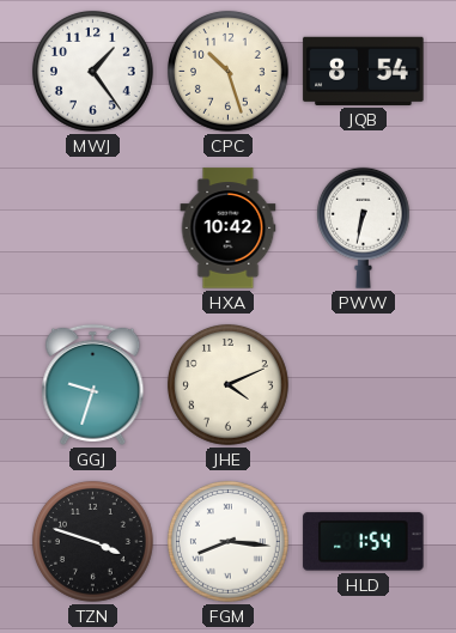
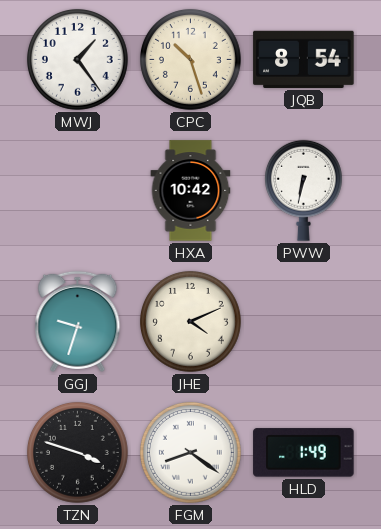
FGM: 8:16 -> 8:21
HLD: 1:54 -> 1:49
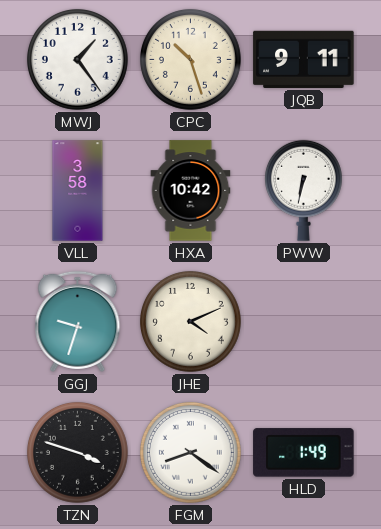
JQB: 8:54 -> 9:11
VLL: none -> 3:58
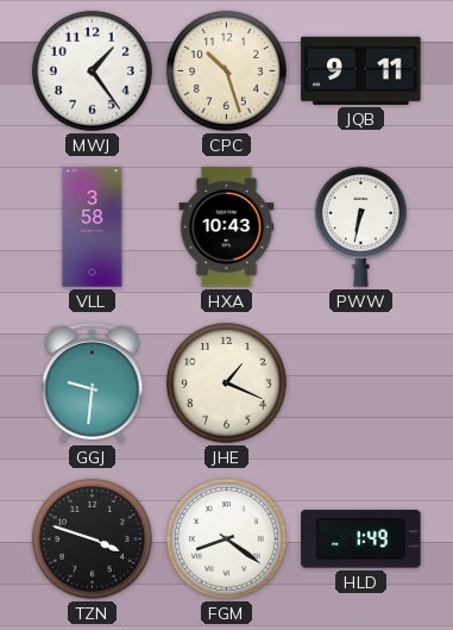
HXA: 10:42 -> 10:43
GGJ: 9:33 -> 9:31
JHE: 4:11 -> 1:19
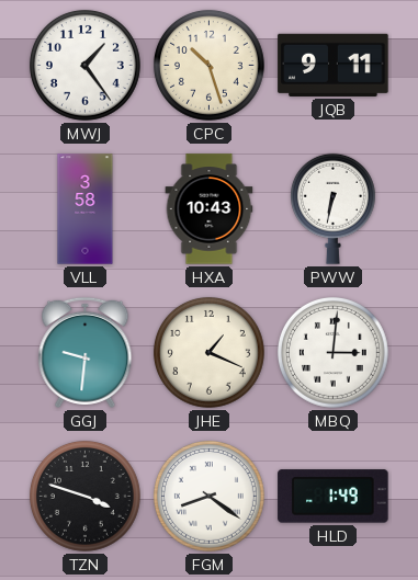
MBQ: none -> 3:01
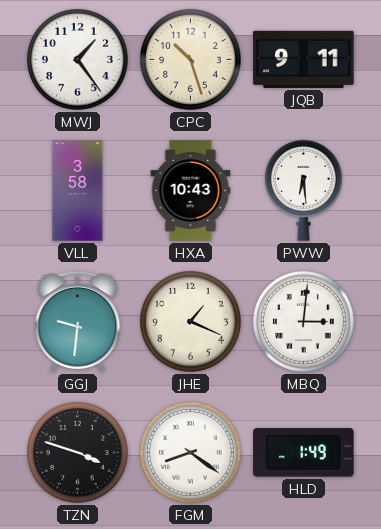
PWW: 6:32 -> 6:29
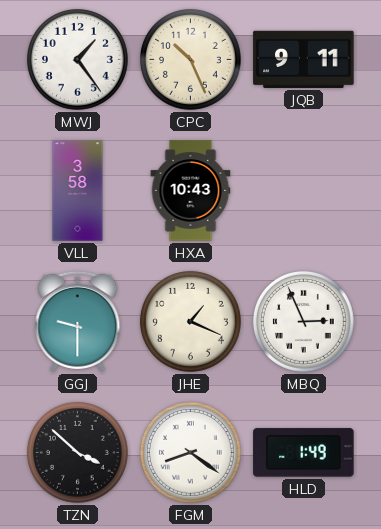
CPC: 10:27 -> 10:26
PWW: 6:29 -> none
GGJ: 9:31 -> 9:30
MBQ: 3:01 -> 2:56
TZN: 3:48 -> 3:52
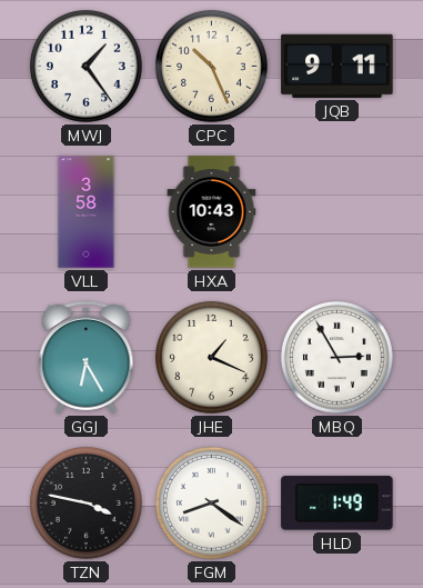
GGJ: 9:30 -> 6:25
MBQ: 2:56 -> 2:55
TZN: 3:52 -> 3:47
